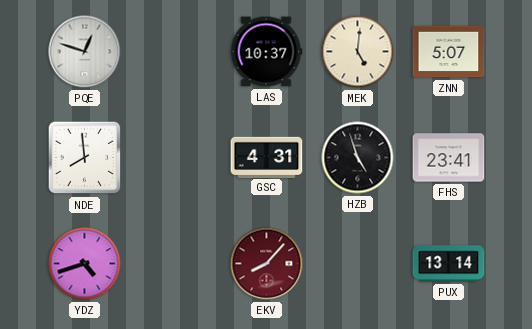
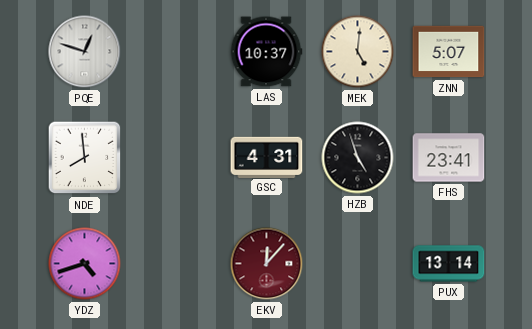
EKV: 8:07 -> 12:07
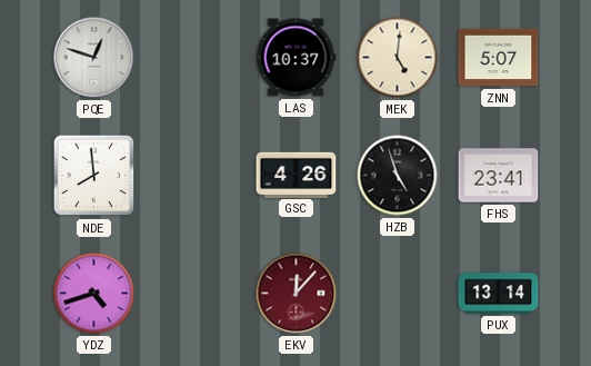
GSC: 4:31 -> 4:26
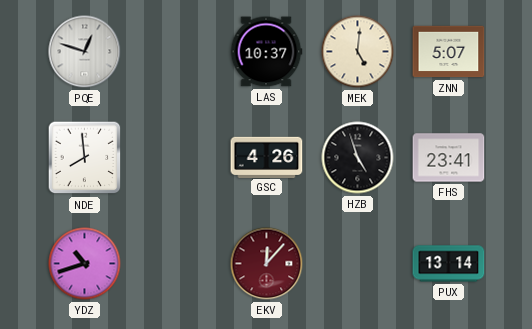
YDZ: 4:42 -> 10:42
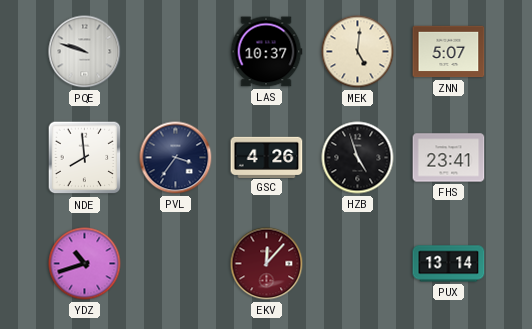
PQE: 12:48 -> 9:48
PVL: none -> 3:36
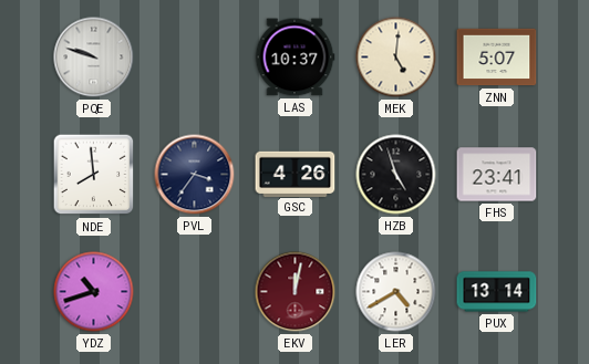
EKV: 12:07 -> 12:02
LER: none -> 4:40
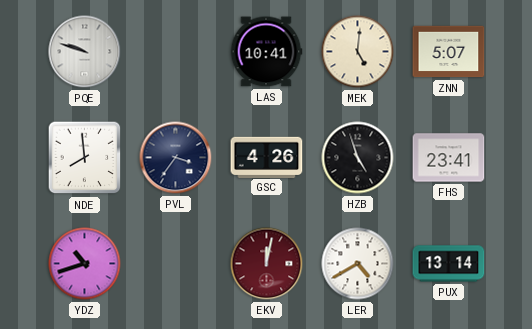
LAS: 10:37 -> 10:41
